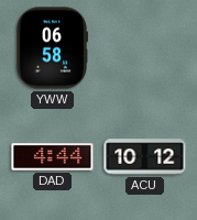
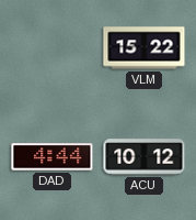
YWW: 06:58 -> none
VLM: none -> 15:22
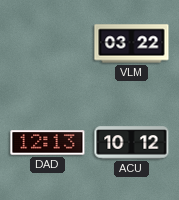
VLM: 15:22 -> 03:22
DAD: 4:44 -> 12:13
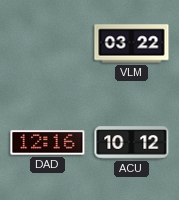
DAD: 12:13 -> 12:16
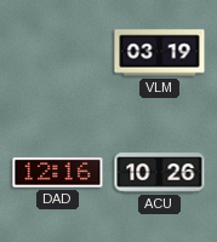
VLM: 03:22 -> 03:19
ACU: 10:12 -> 10:26
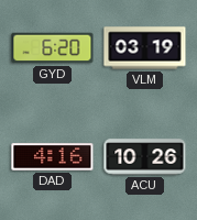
GYD: none -> 6:20
DAD: 12:16 -> 4:16
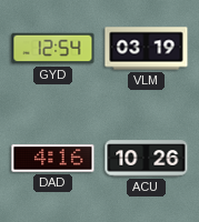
GYD: 6:20 -> 12:54
